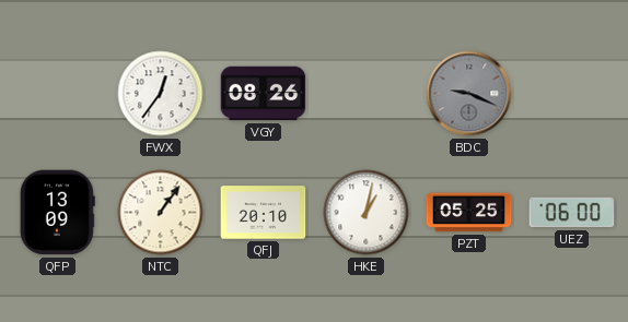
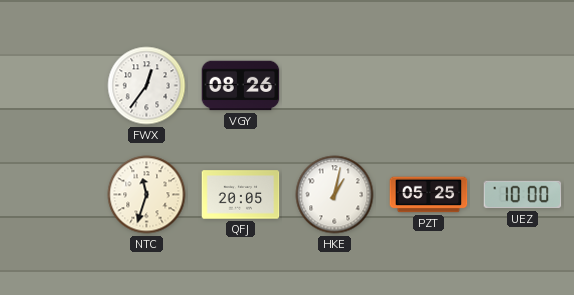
BDC: 9:19 -> none
QFP: 13:09 -> none
NTC: 1:06 -> 11:33
QFJ: 20:10 -> 20:05
UEZ: 06:00 -> 10:00
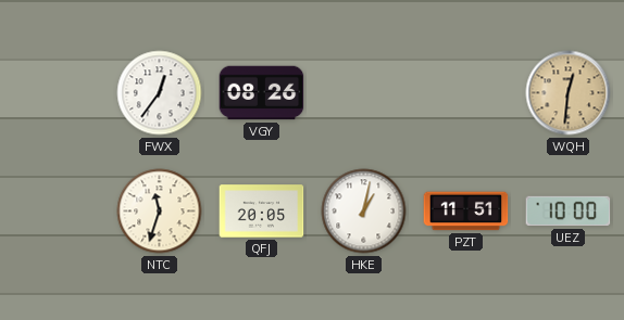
WQH: none -> 12:31
PZT: 05:25 -> 11:51
